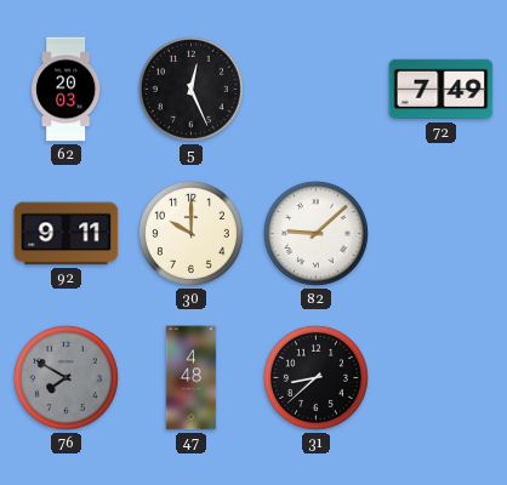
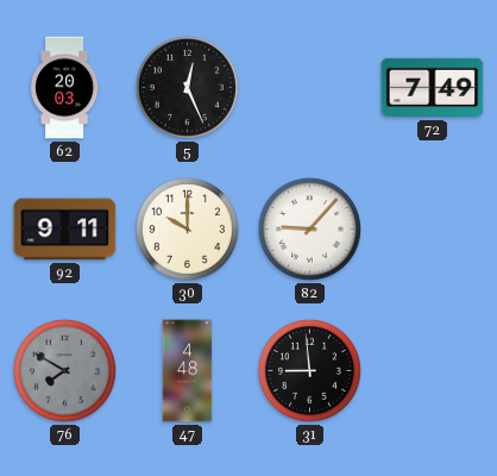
82: 9:08 -> 9:07
31: 8:38 -> 8:59
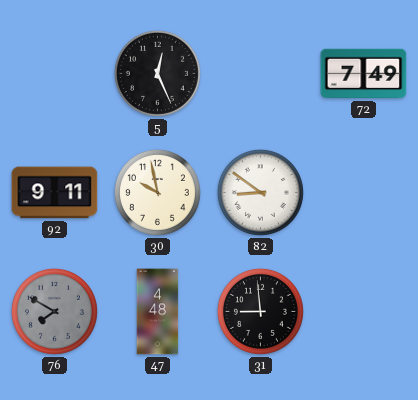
62: 20:03 -> none
30: 10:00 -> 9:58
82: 9:07 -> 8:51
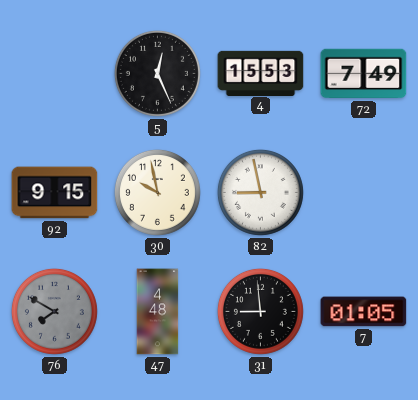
4: none -> 15:53
92: 9:11 -> 9:15
82: 8:51 -> 8:58
7: none -> 01:05
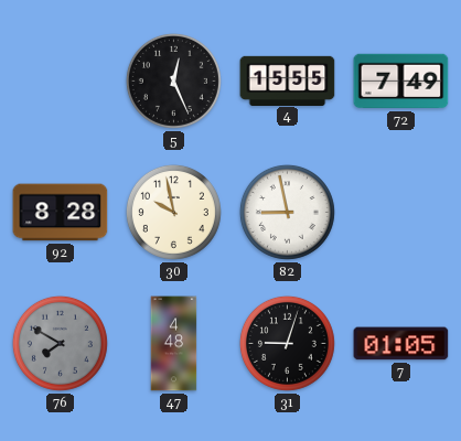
4: 15:53 -> 15:55
92: 9:15 -> 8:28
31: 8:59 -> 9:03
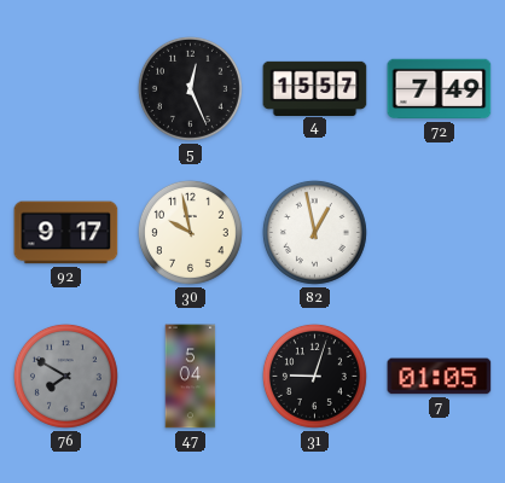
4: 15:55 -> 15:57
92: 8:28 -> 9:17
82: 8:58 -> 12:58
47: 4:48 -> 5:04
